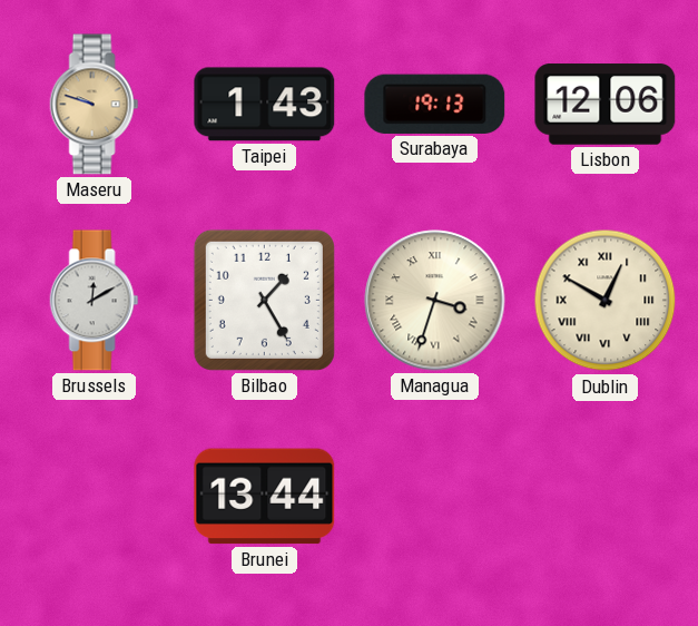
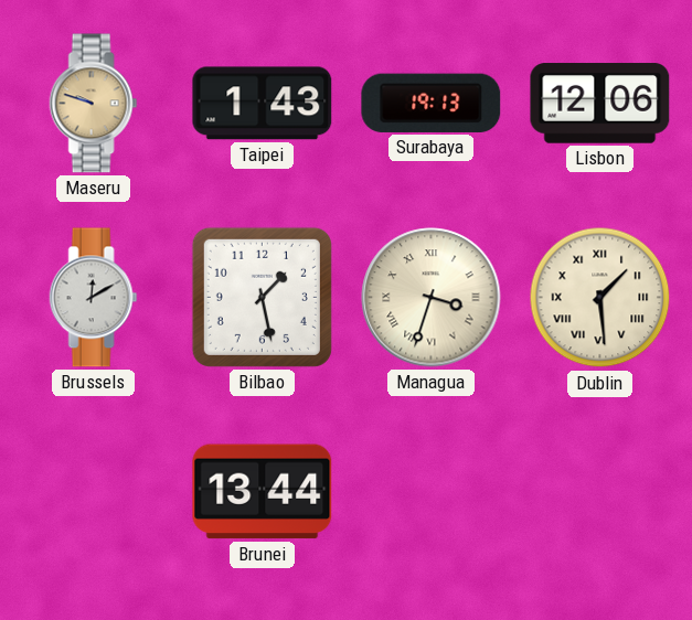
Bilbao: 1:25 -> 1:28
Dublin: 12:50 -> 1:29
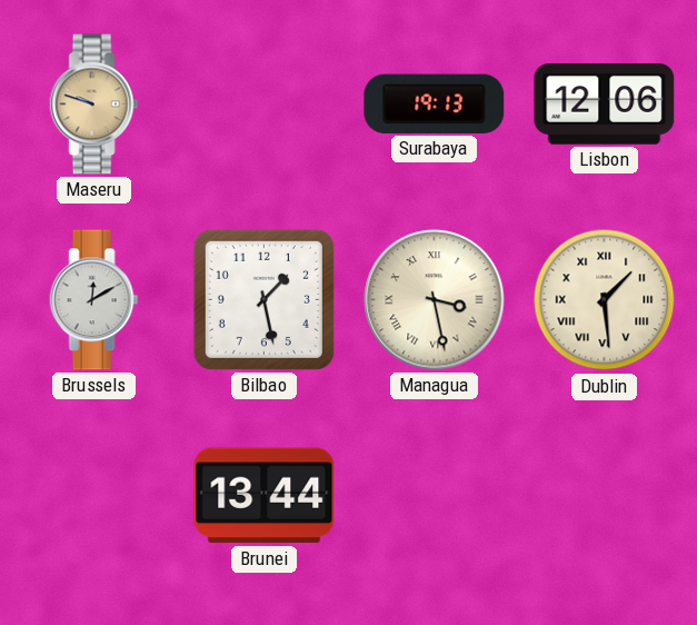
Taipei: 1:43 -> none
Managua: 3:33 -> 3:28
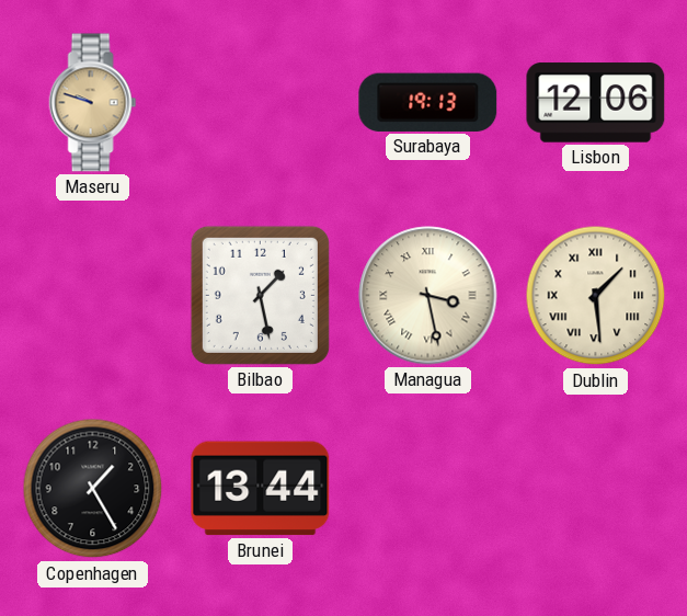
Brussels: 12:10 -> none
Copenhagen: none -> 1:25
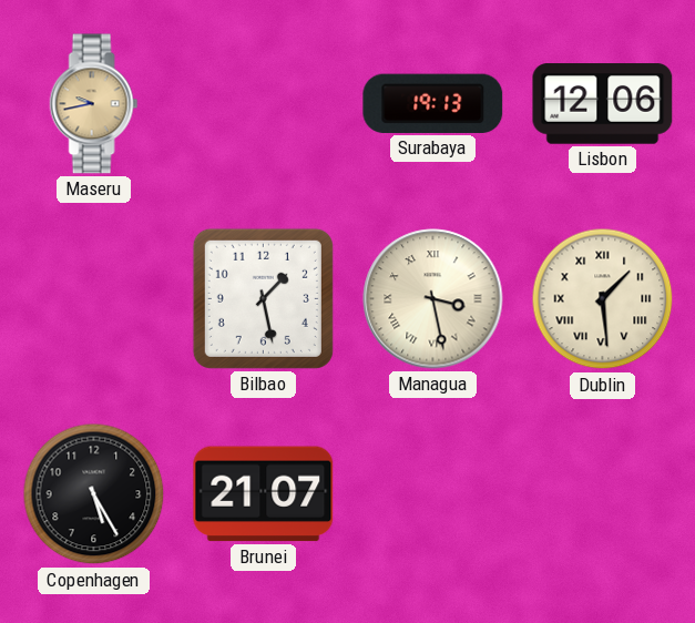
Maseru: 9:48 -> 9:43
Copenhagen: 1:25 -> 5:25
Brunei: 13:44 -> 21:07
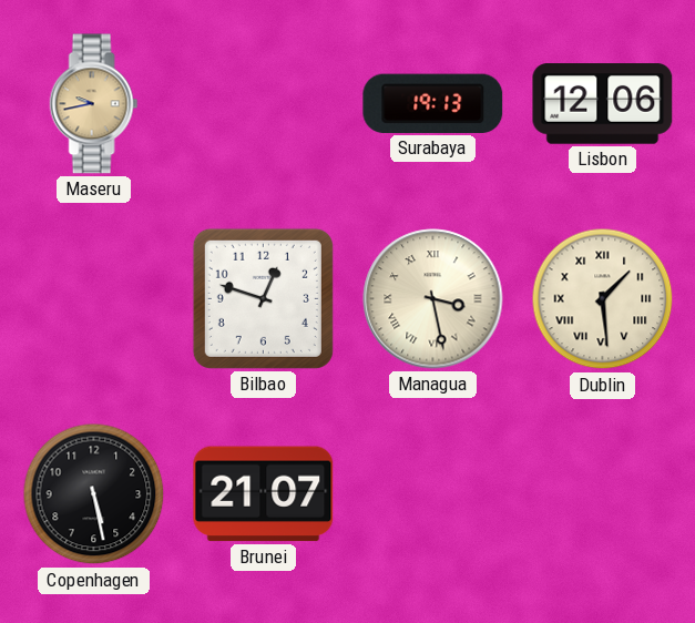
Bilbao: 1:28 -> 12:48
Copenhagen: 5:25 -> 5:28
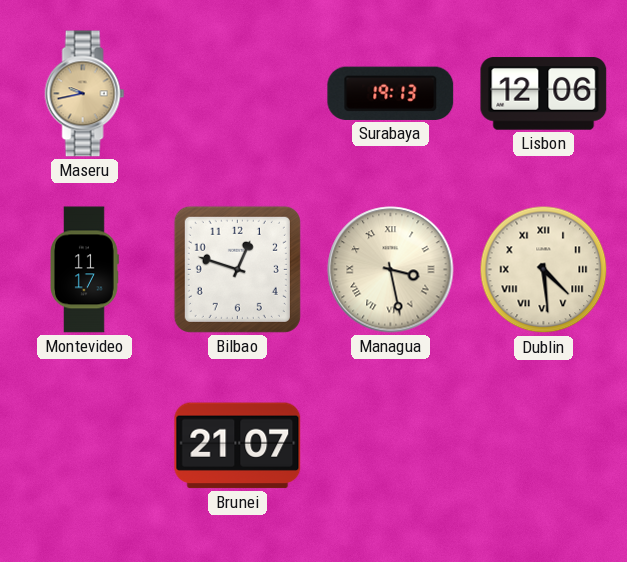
Montevideo: none -> 11:17
Dublin: 1:29 -> 4:29
Copenhagen: 5:28 -> none
